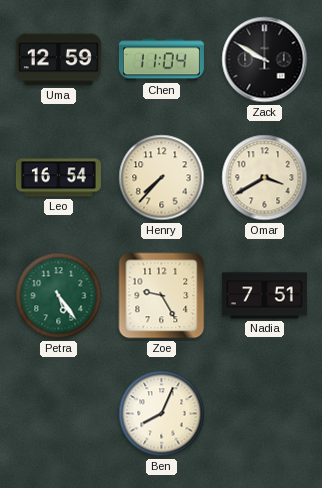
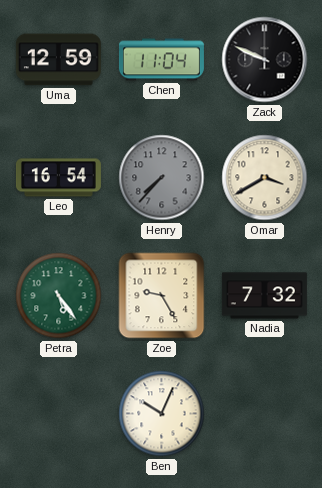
Zack: 9:50 -> 9:49
Henry dial: cream -> grey
Nadia: 7:51 -> 7:32
Ben: 8:04 -> 10:04
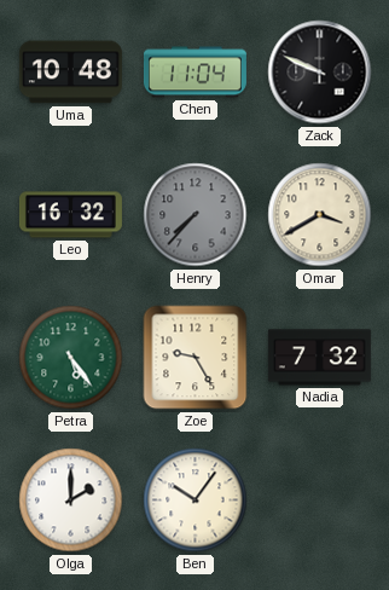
Uma: 12:59 -> 10:48
Leo: 16:54 -> 16:32
Olga: none -> 2:00
Ben: 10:04 -> 10:06
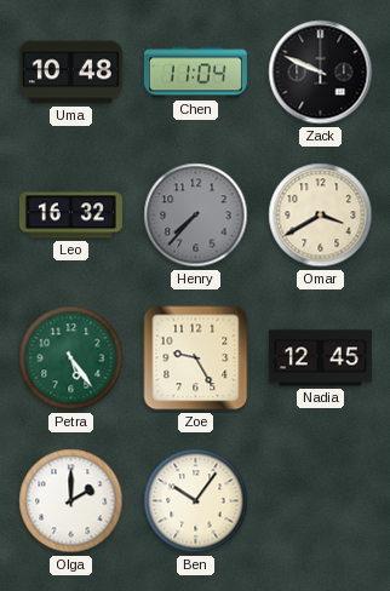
Nadia: 7:32 -> 12:45
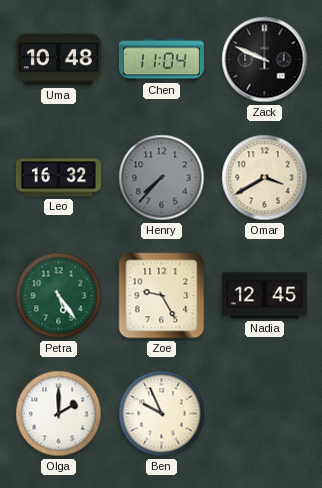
Ben: 10:06 -> 9:56
